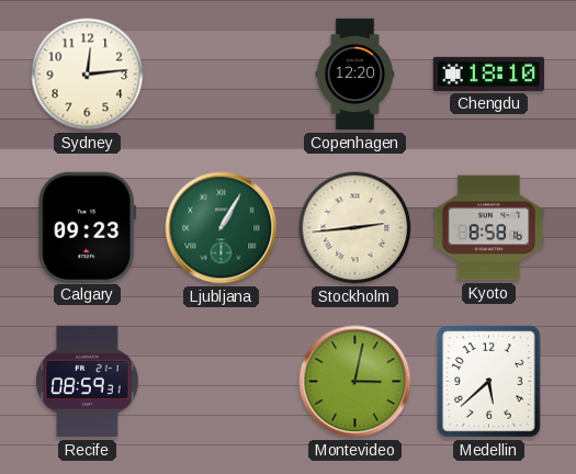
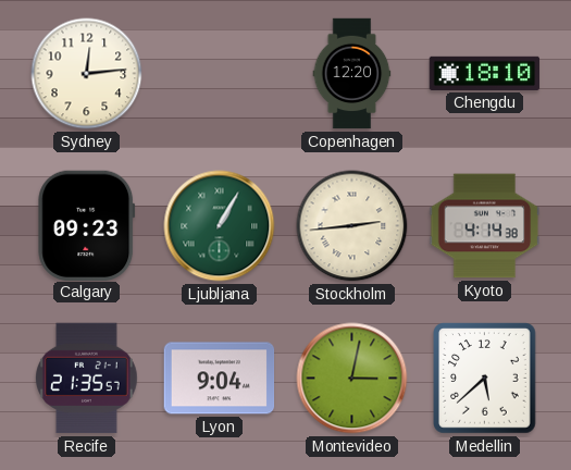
Kyoto: 8:58 -> 4:14
Recife: 08:59 -> 21:35
Lyon: none -> 9:04
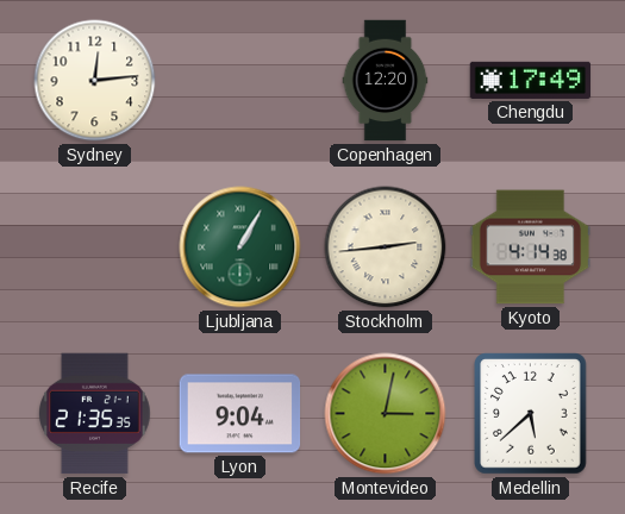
Chengdu: 18:10 -> 17:49
Calgary: 09:23 -> none
Recife: 21:35:57 -> 21:35:35
